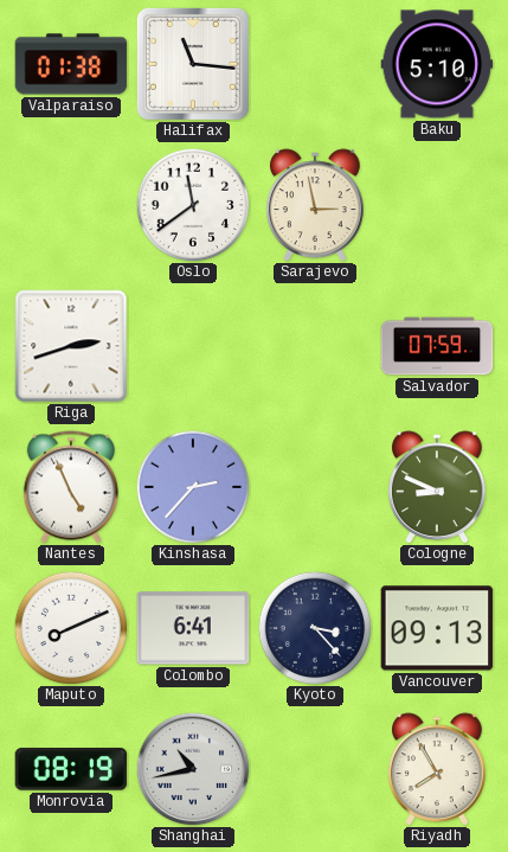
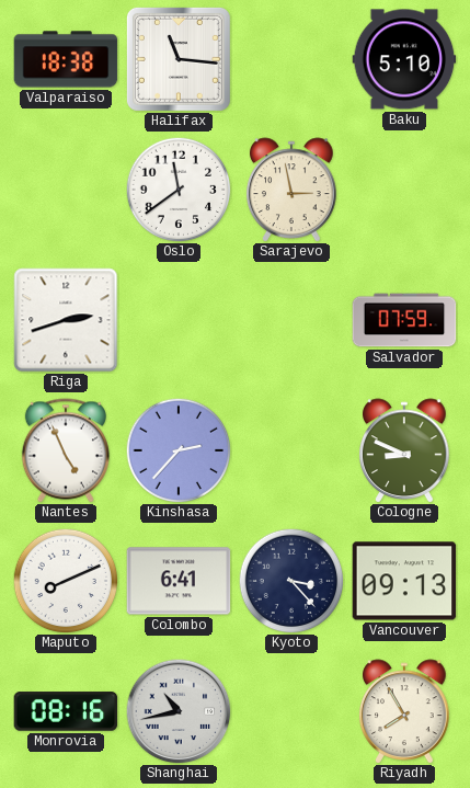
Valparaiso: 01:38 -> 18:38
Monrovia: 08:19 -> 08:16
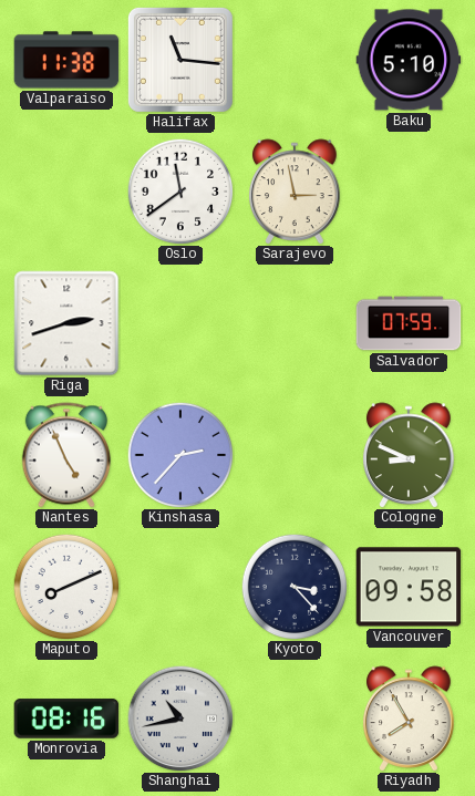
Valparaiso: 18:38 -> 11:38
Colombo: 6:41 -> none
Vancouver: 09:13 -> 09:58
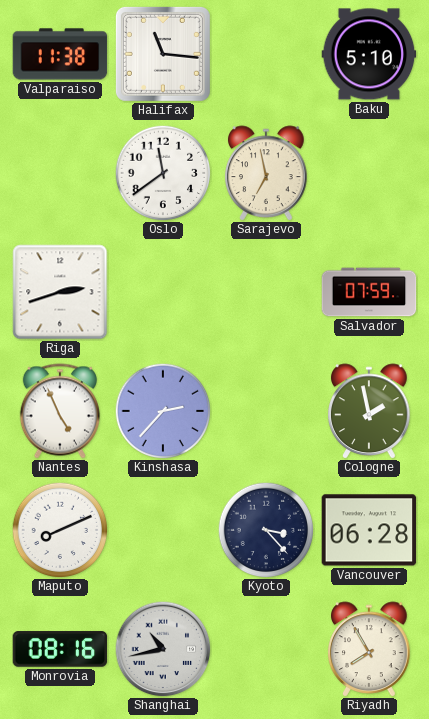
Sarajevo: 2:58 -> 6:58
Cologne: 8:49 -> 1:58
Vancouver: 09:58 -> 06:28
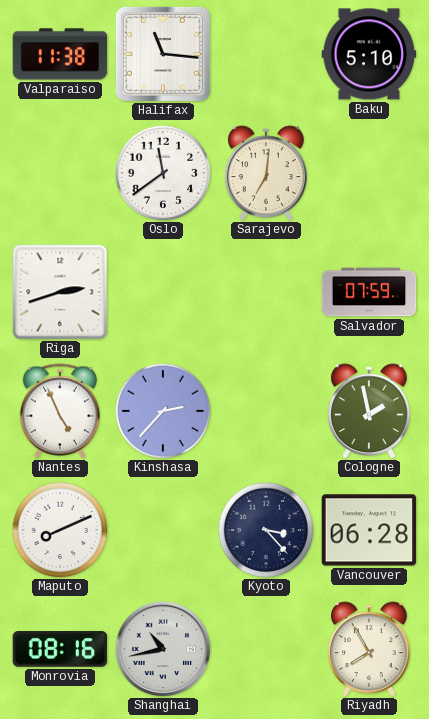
Sarajevo: 6:58 -> 7:01
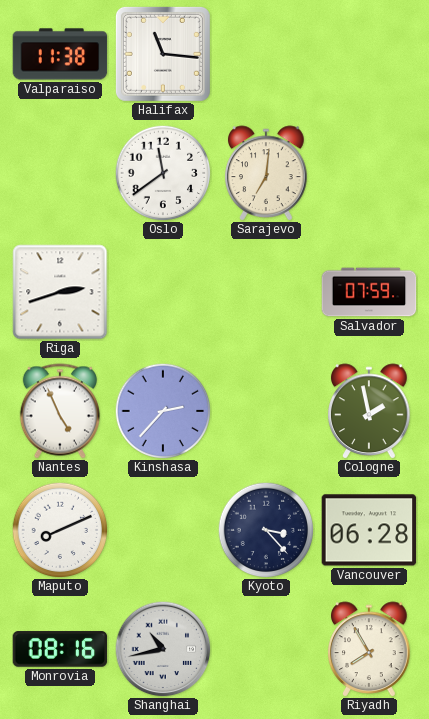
Baku: 5:10 -> none
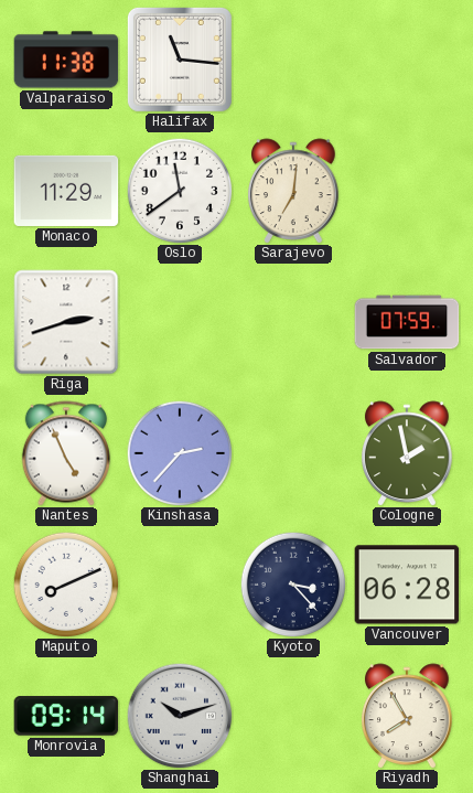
Monaco: none -> 11:29
Monrovia: 08:16 -> 09:14
Shanghai: 10:43 -> 10:12
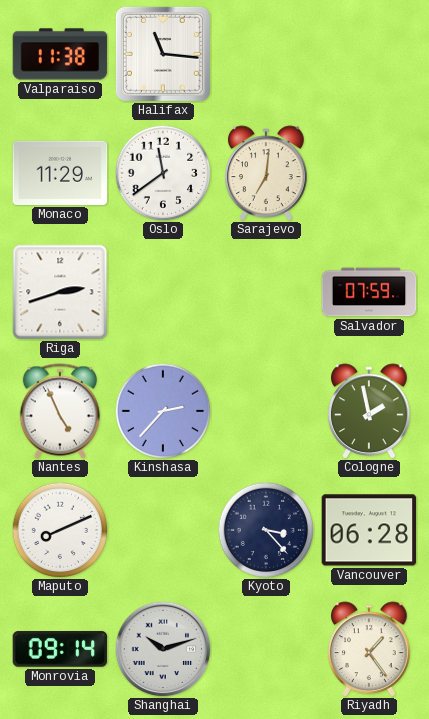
Riyadh: 7:55 -> 1:24
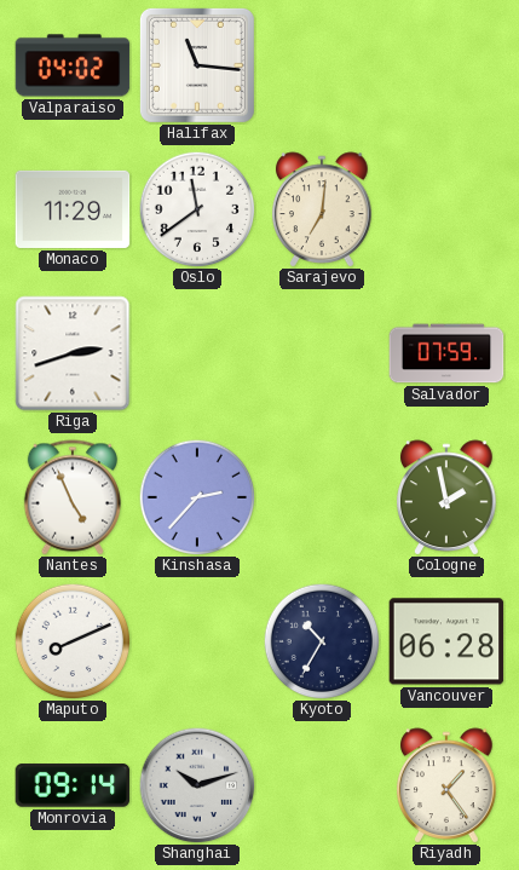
Valparaiso: 11:38 -> 04:02
Kyoto: 3:23 -> 10:35
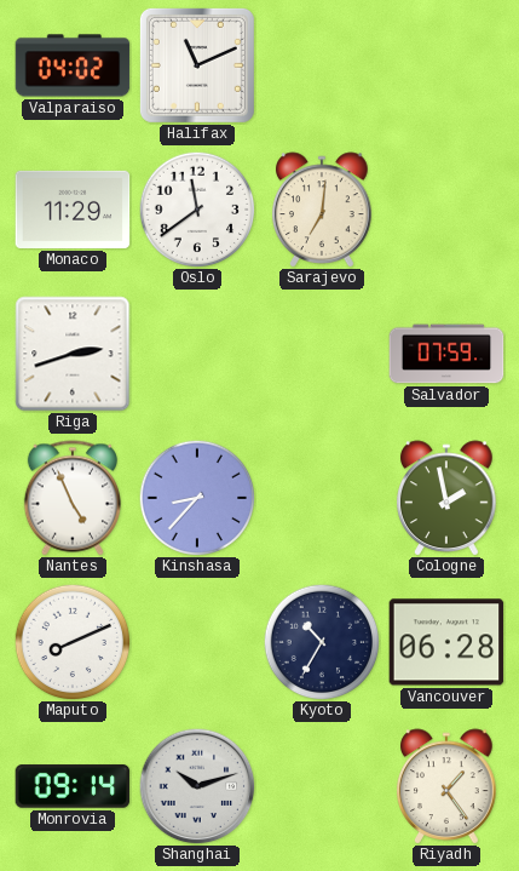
Halifax: 11:16 -> 11:11
Kinshasa: 2:37 -> 8:37
